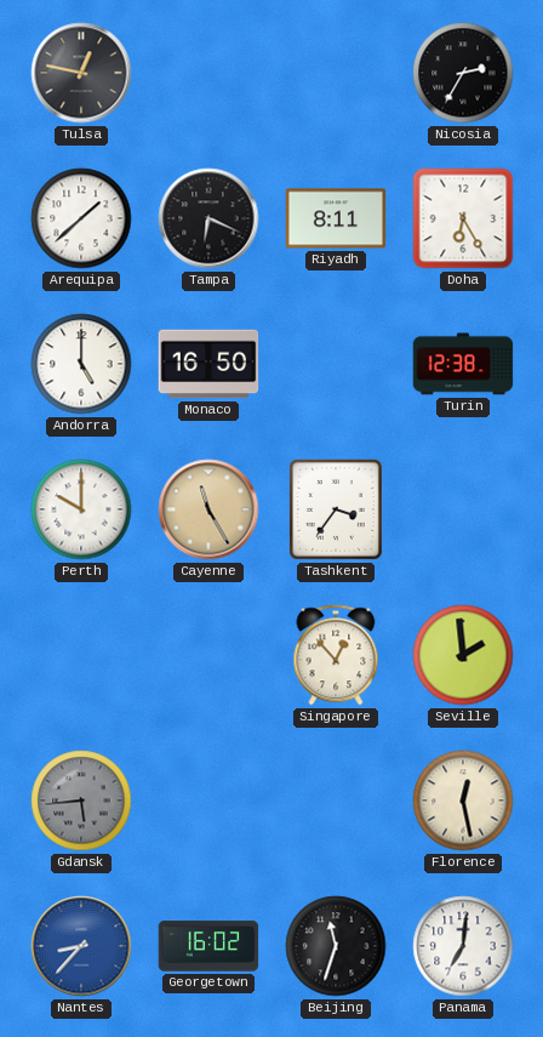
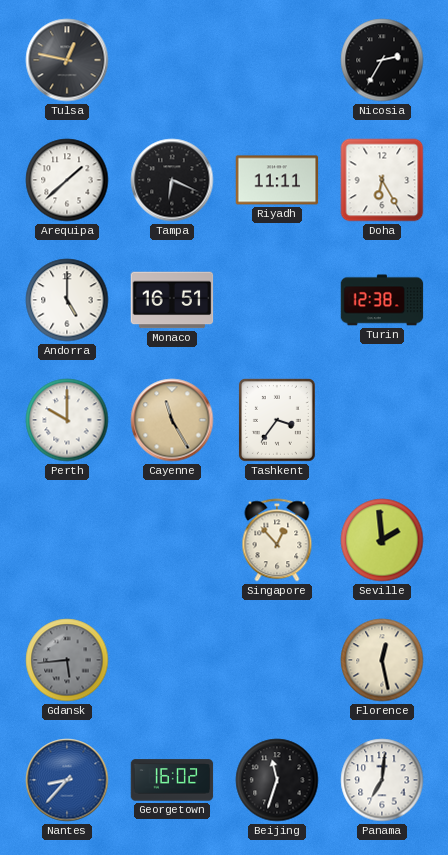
Riyadh: 8:11 -> 11:11
Monaco: 16:50 -> 16:51
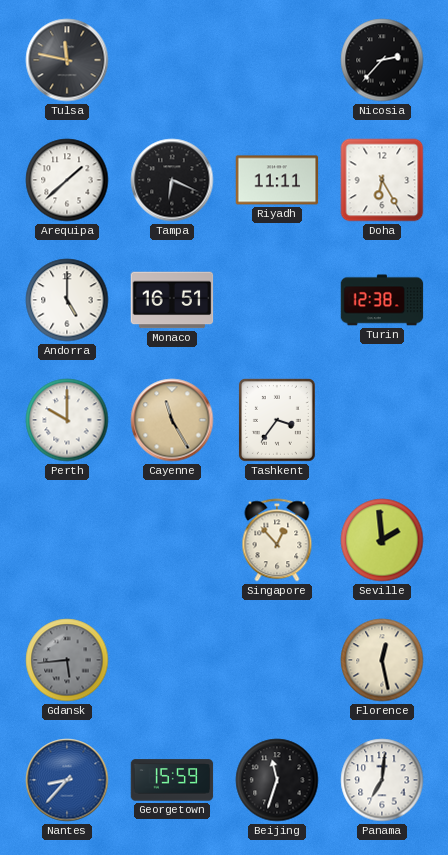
Tulsa: 12:47 -> 11:47
Nicosia: 2:35 -> 2:37
Georgetown: 16:02 -> 15:59
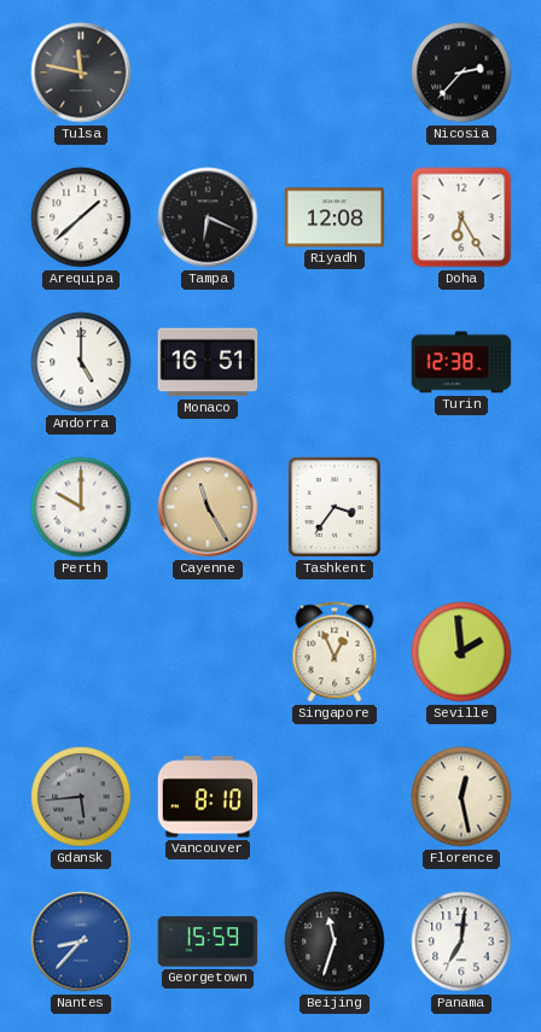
Riyadh: 11:11 -> 12:08
Singapore: 12:53 -> 12:56
Vancouver: none -> 8:10
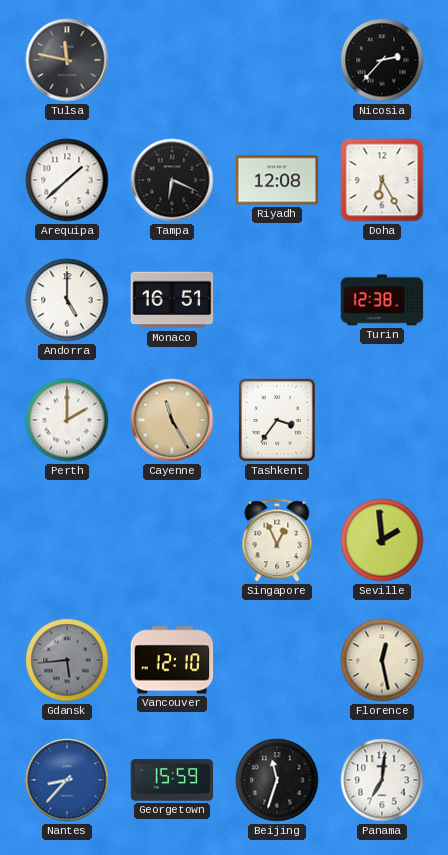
Perth: 10:00 -> 2:00
Vancouver: 8:10 -> 12:10
